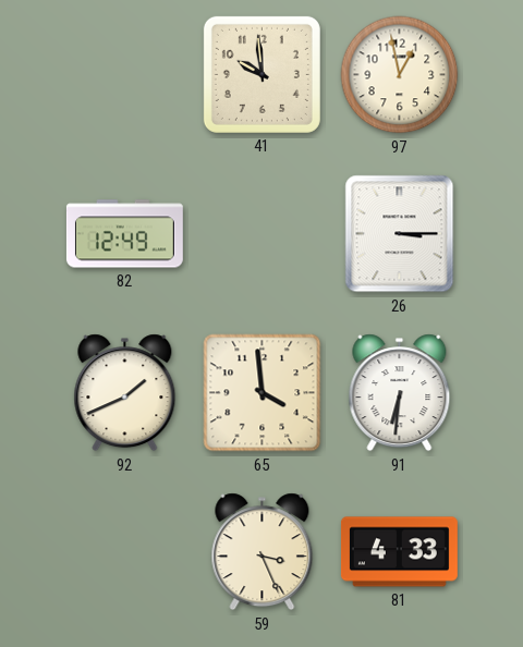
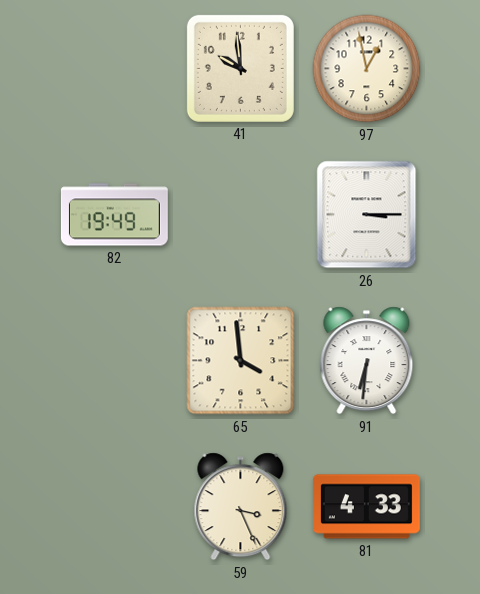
82: 12:49 -> 19:49
92: 1:41 -> none
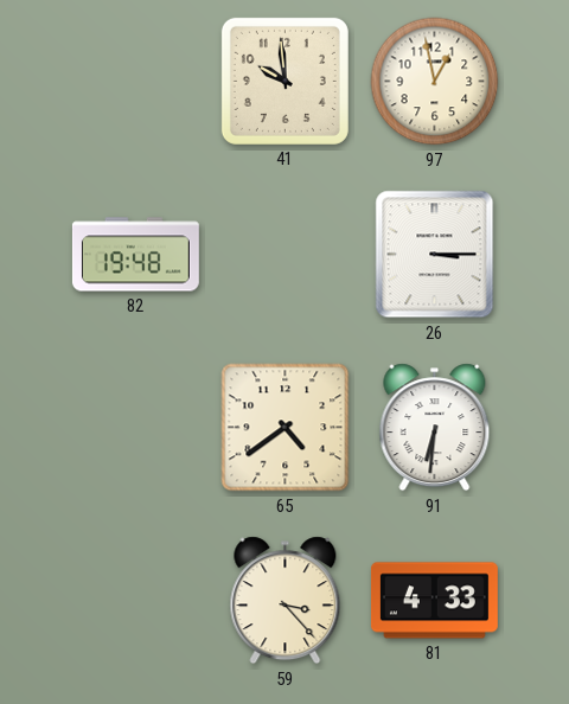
82: 19:49 -> 19:48
65: 3:59 -> 4:39
59: 3:26 -> 3:23
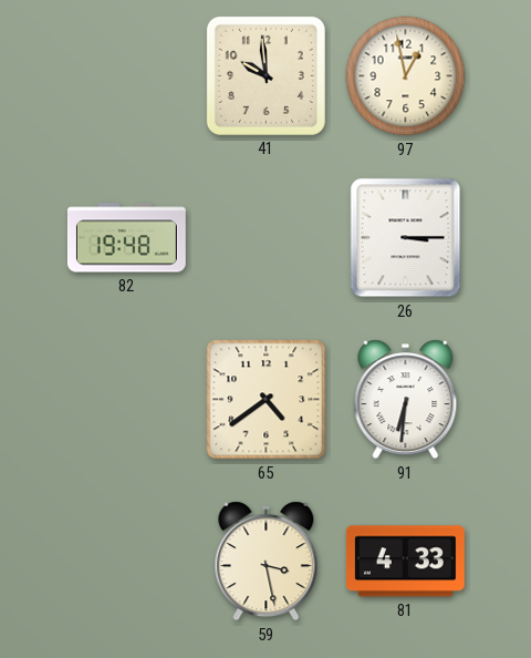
59: 3:23 -> 3:28
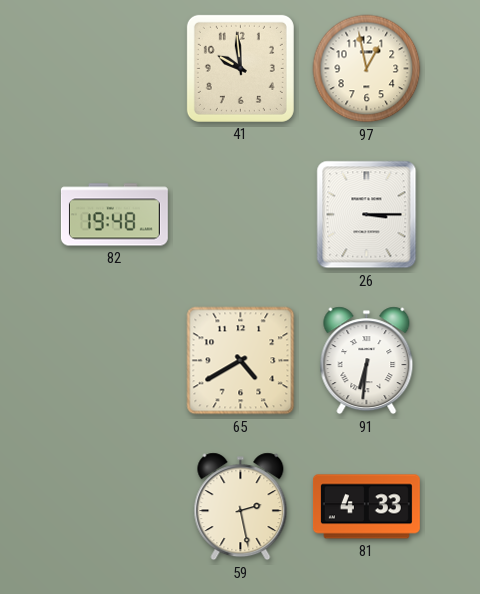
65: 4:39 -> 4:40
59: 3:28 -> 2:28
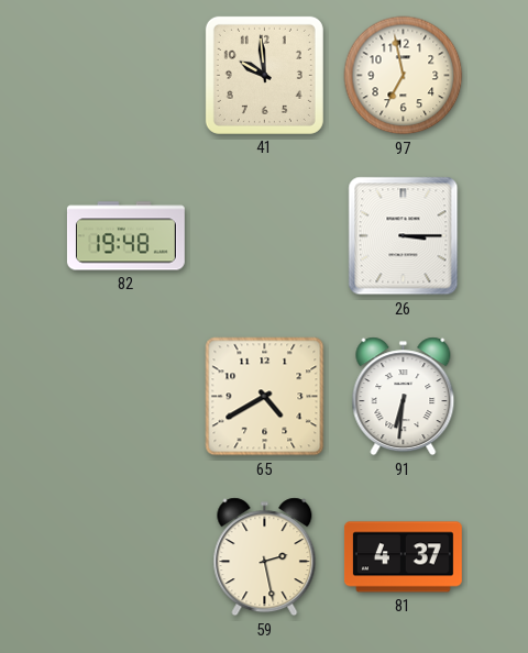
97: 12:58 -> 6:58
81: 4:33 -> 4:37
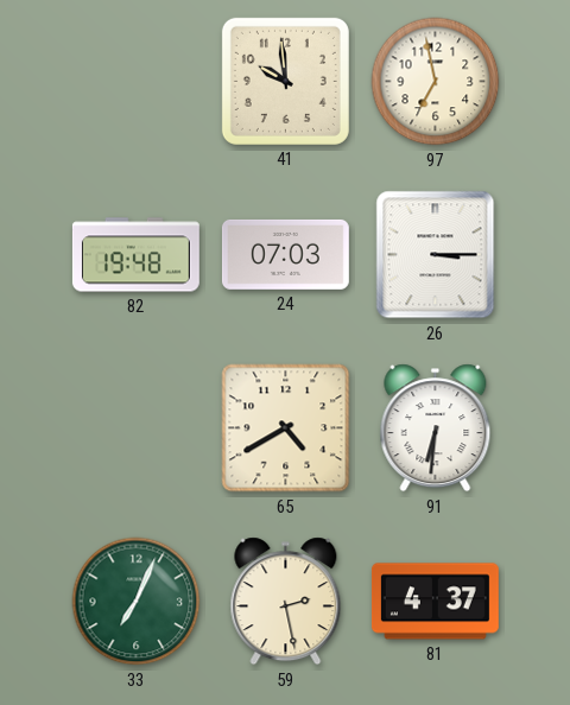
24: none -> 07:03
33: none -> 7:04
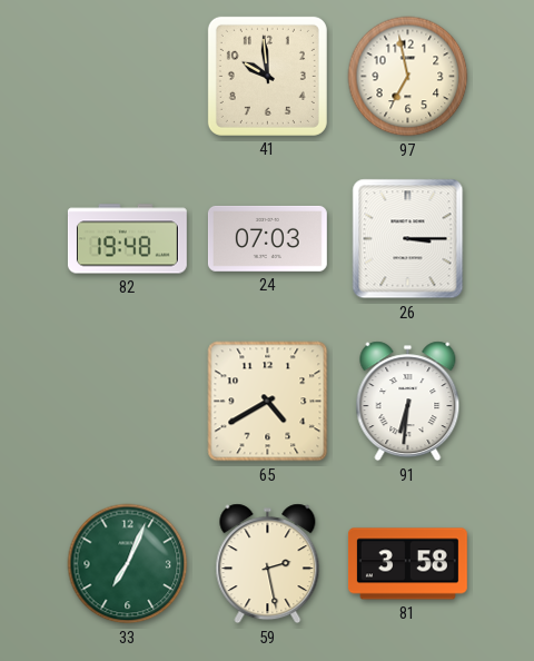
81: 4:37 -> 3:58
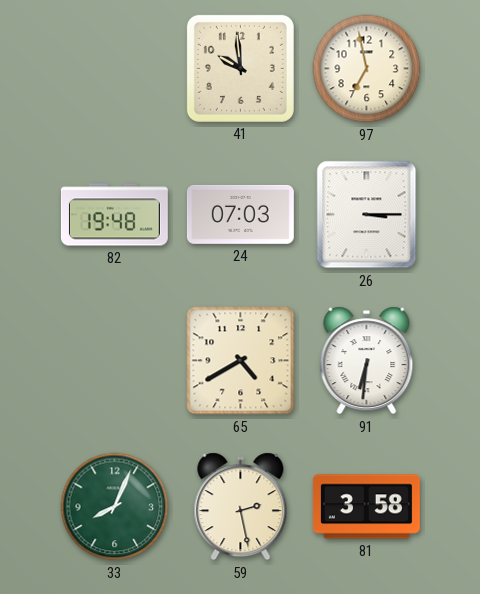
33: 7:04 -> 8:04
